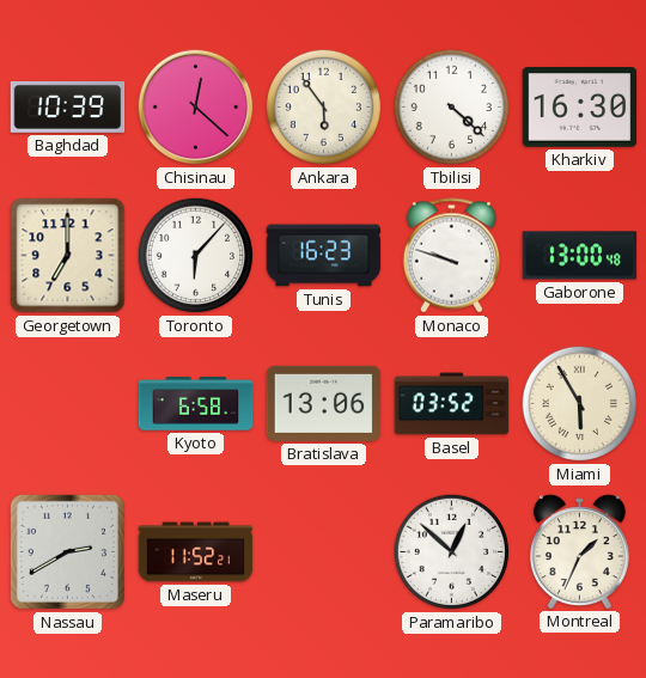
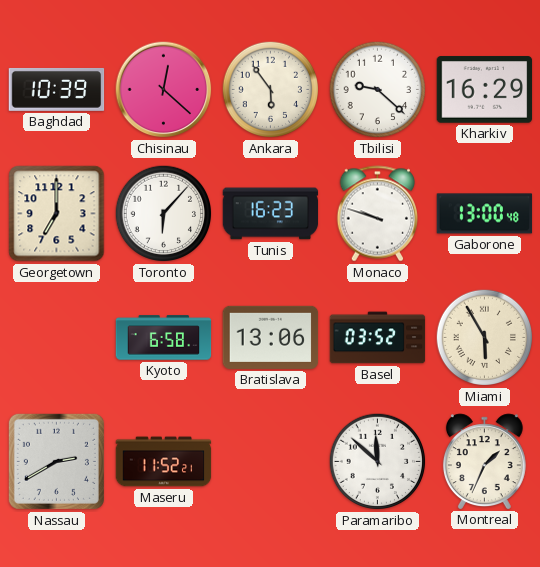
Tbilisi: 4:22 -> 9:22
Kharkiv: 16:30 -> 16:29
Paramaribo: 12:52 -> 11:52
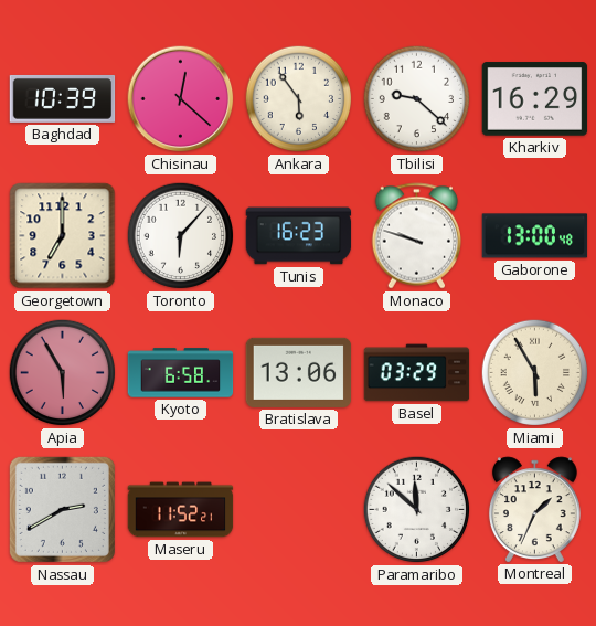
Apia: none -> 5:55
Basel: 03:52 -> 03:29
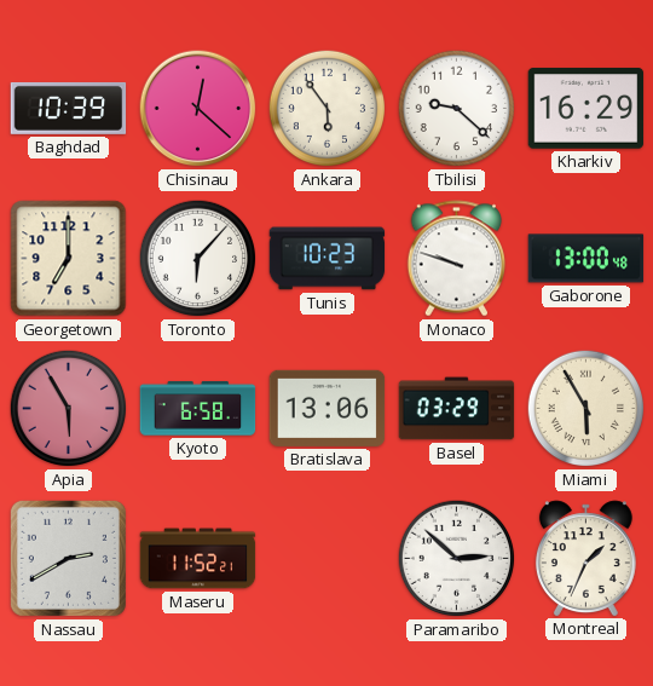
Tunis: 16:23 -> 10:23
Paramaribo: 11:52 -> 2:52
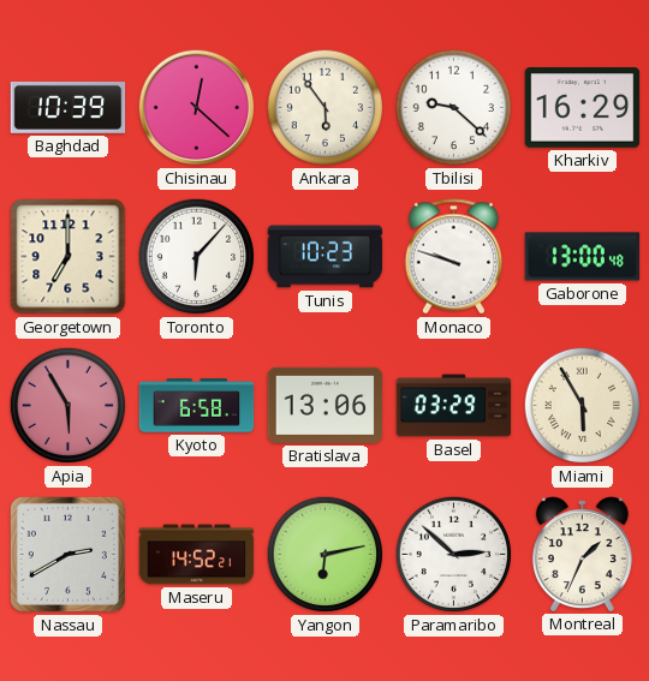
Maseru: 11:52 -> 14:52
Yangon: none -> 6:13
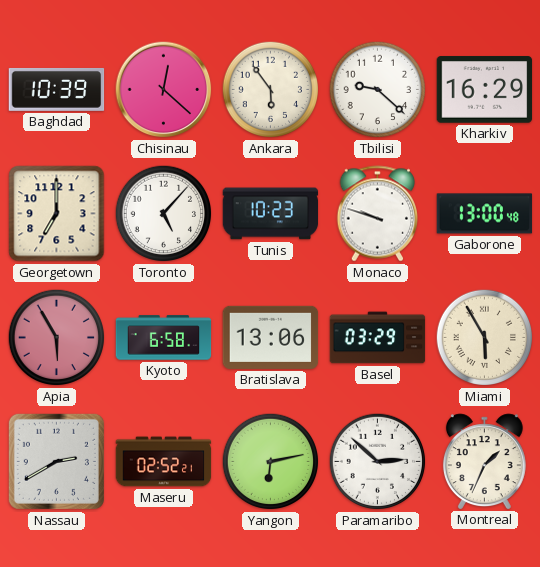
Toronto: 6:07 -> 5:07
Maseru: 14:52 -> 02:52
